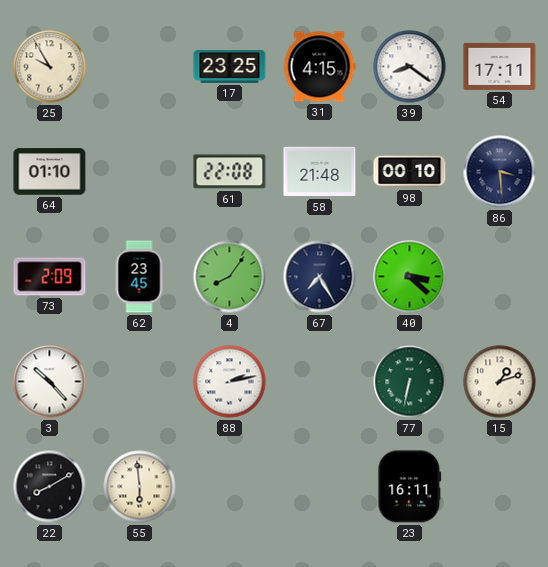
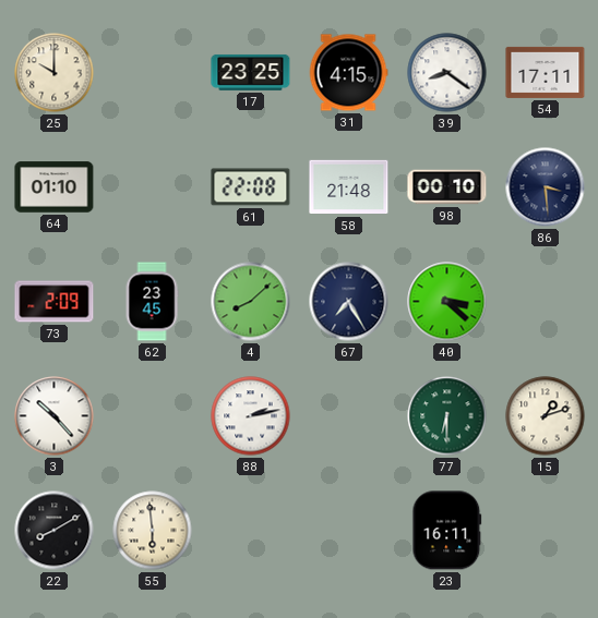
25: 9:55 -> 10:00
4: 8:06 -> 8:08
77: 6:32 -> 6:30
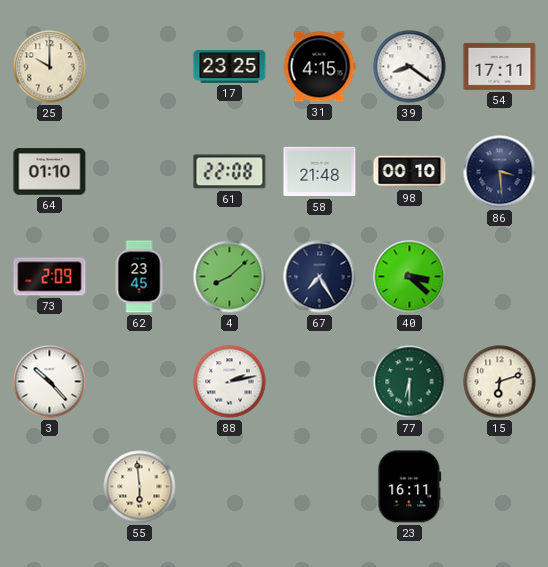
15: 1:12 -> 6:12
22: 8:10 -> none
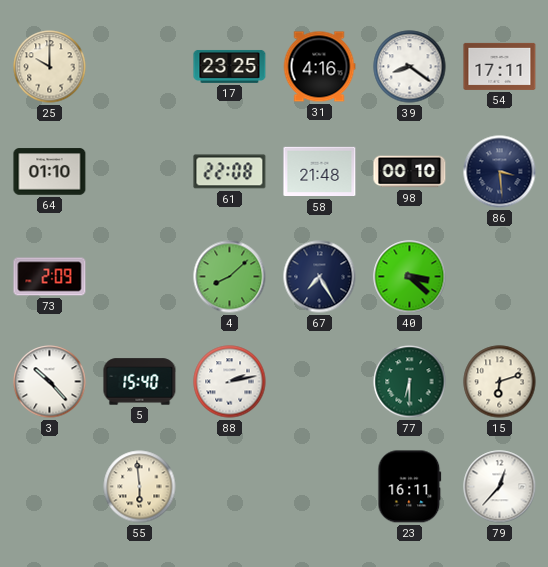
31: 4:15 -> 4:16
62: 23:45 -> none
5: none -> 15:40
79: none -> 12:37
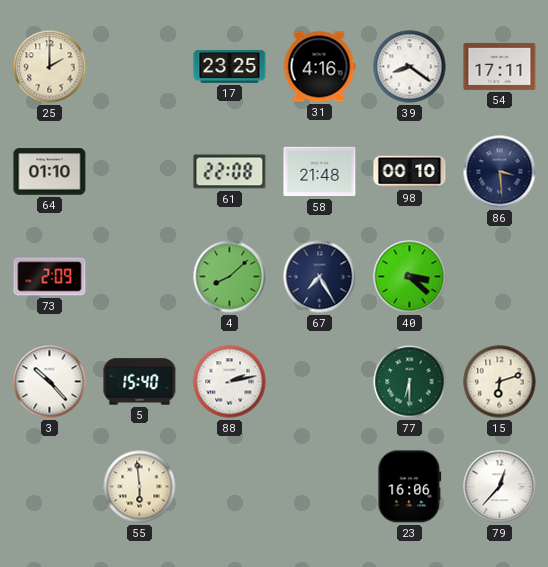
25: 10:00 -> 2:00
23: 16:11 -> 16:06
